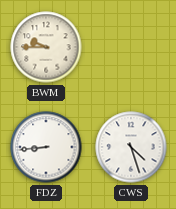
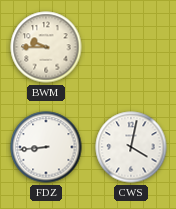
CWS: 4:27 -> 4:02
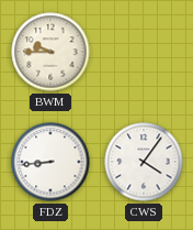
CWS: 4:02 -> 4:06
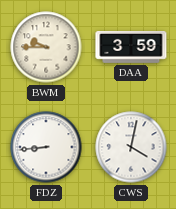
DAA: none -> 3:59
CWS: 4:06 -> 4:02
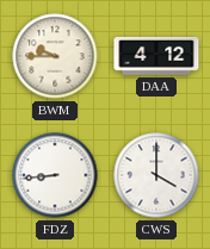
DAA: 3:59 -> 4:12
CWS: 4:02 -> 4:00
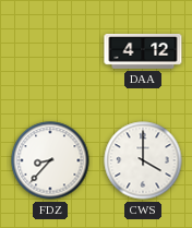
BWM: 9:45 -> none
FDZ: 8:44 -> 8:37
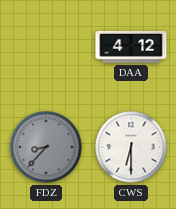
FDZ dial: white -> grey
CWS: 4:00 -> 6:30
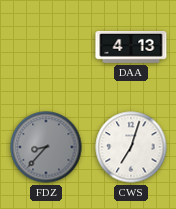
DAA: 4:12 -> 4:13
CWS: 6:30 -> 7:03
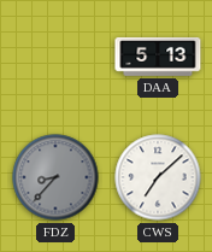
DAA: 4:13 -> 5:13
CWS: 7:03 -> 7:08
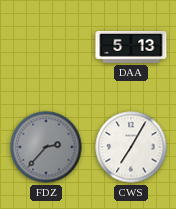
FDZ: 8:37 -> 2:37
CWS: 7:08 -> 7:05
